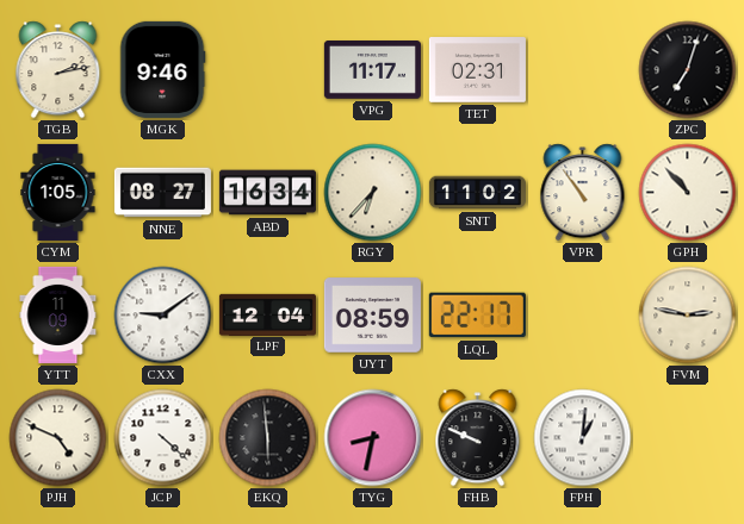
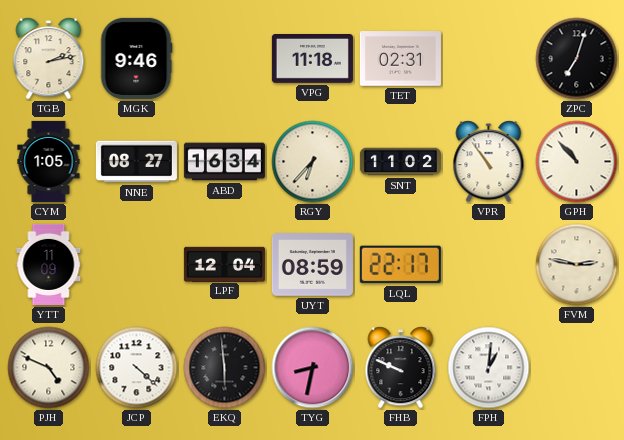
VPG: 11:17 -> 11:18
CXX: 9:09 -> none
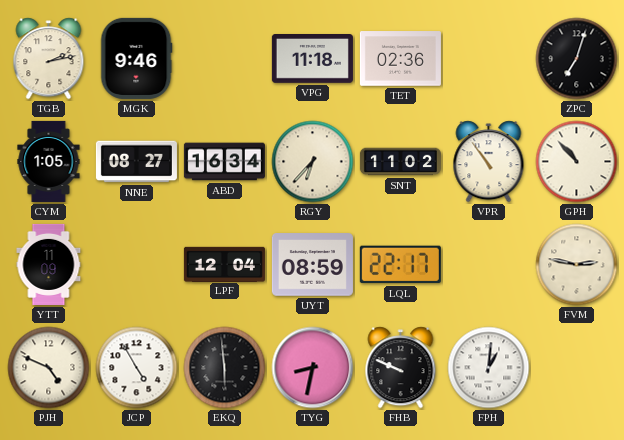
TET: 02:31 -> 02:36
JCP: 4:22 -> 4:55
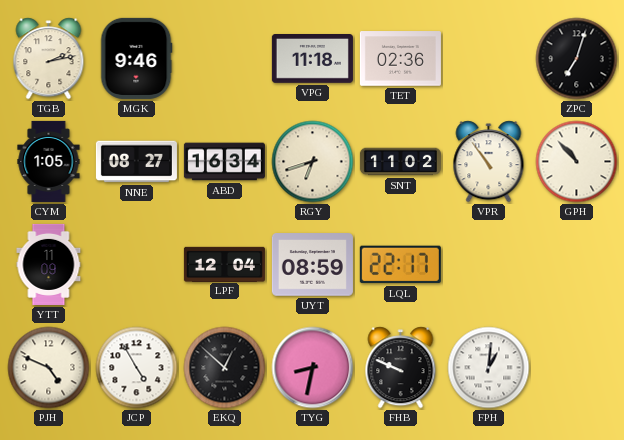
RGY: 6:37 -> 6:42
FVM: 2:47 -> none
EKQ: 5:59 -> 12:52
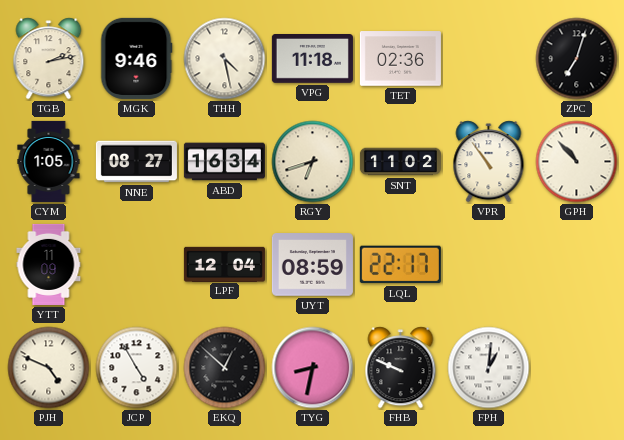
THH: none -> 4:28
